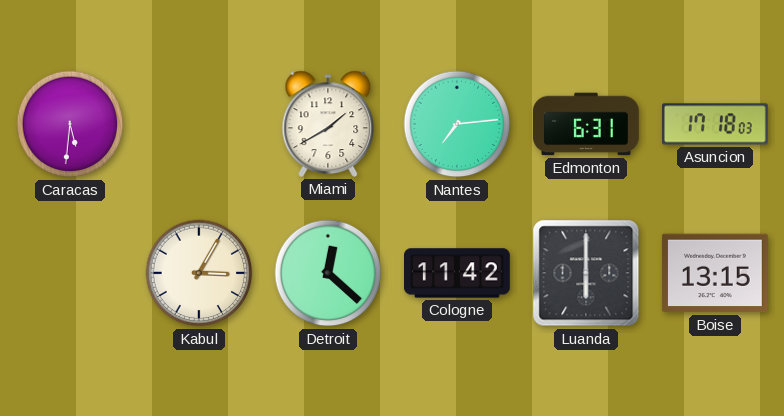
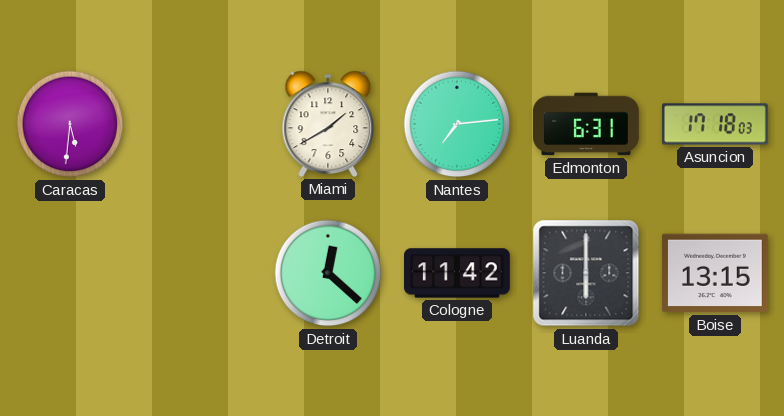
Kabul: 3:05 -> none
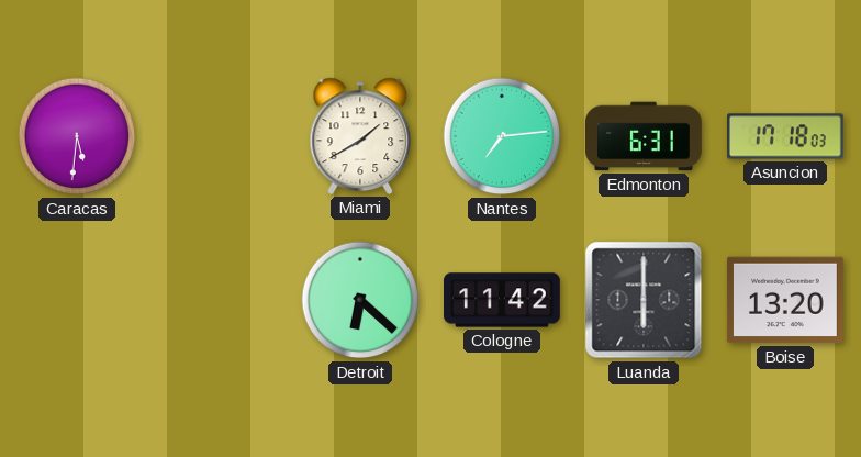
Detroit: 12:22 -> 6:22
Boise: 13:15 -> 13:20
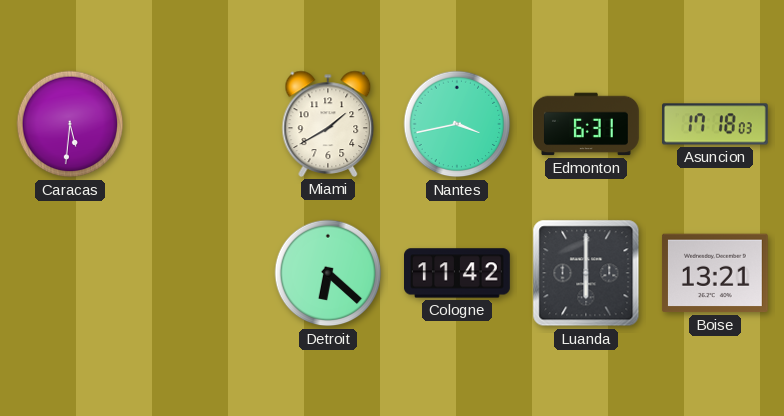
Nantes: 7:14 -> 3:43
Boise: 13:20 -> 13:21
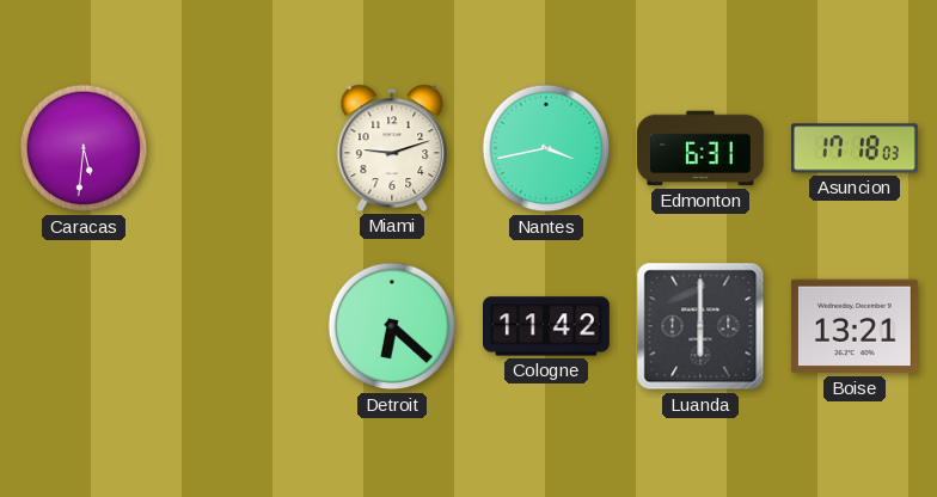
Miami: 1:40 -> 9:12
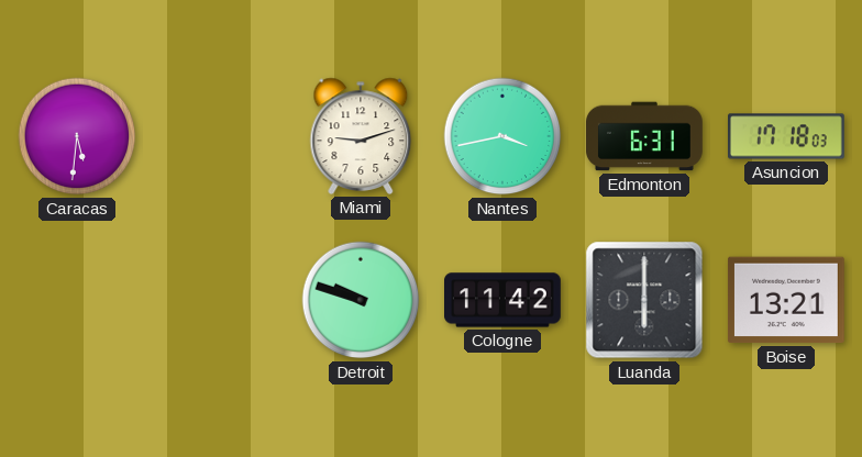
Detroit: 6:22 -> 9:48
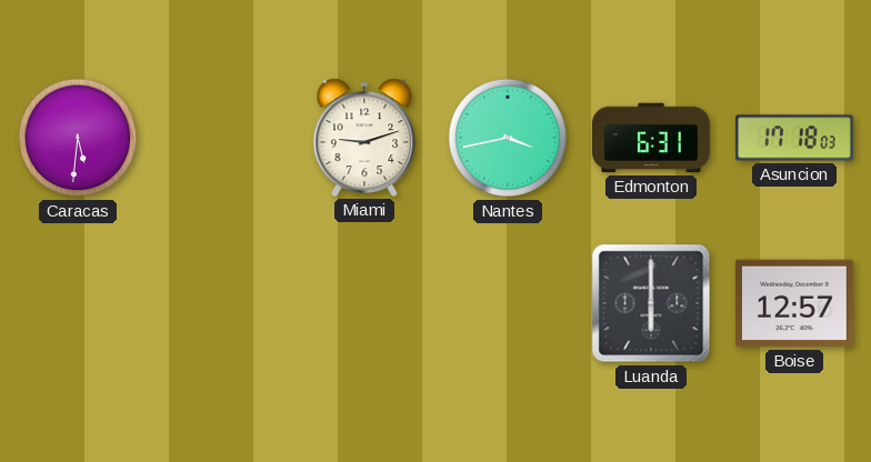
Detroit: 9:48 -> none
Cologne: 11:42 -> none
Boise: 13:21 -> 12:57
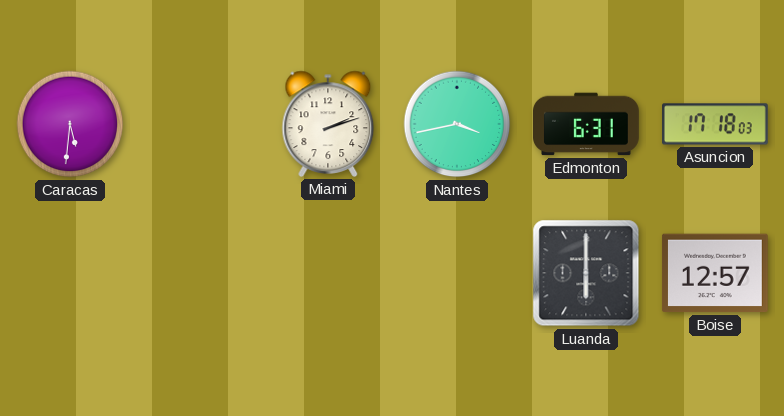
Miami: 9:12 -> 2:12
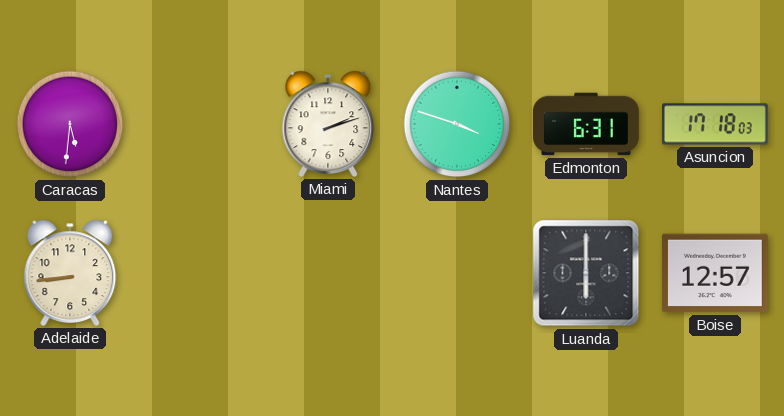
Nantes: 3:43 -> 3:48
Adelaide: none -> 8:44
